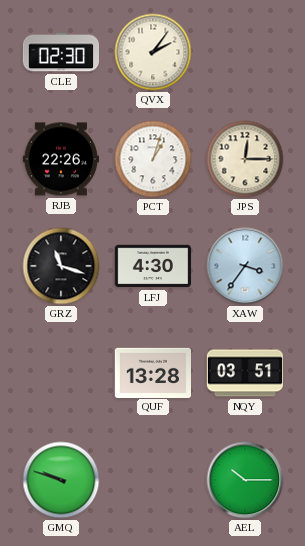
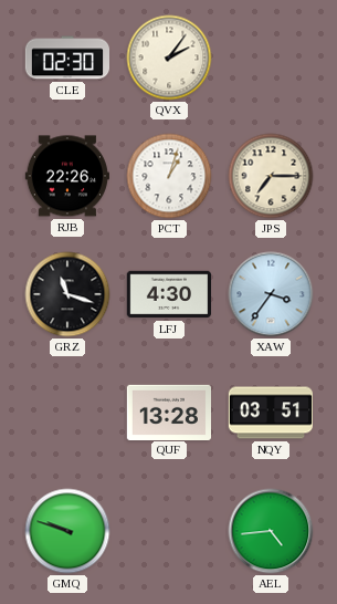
JPS: 12:15 -> 7:15
AEL: 10:15 -> 4:44
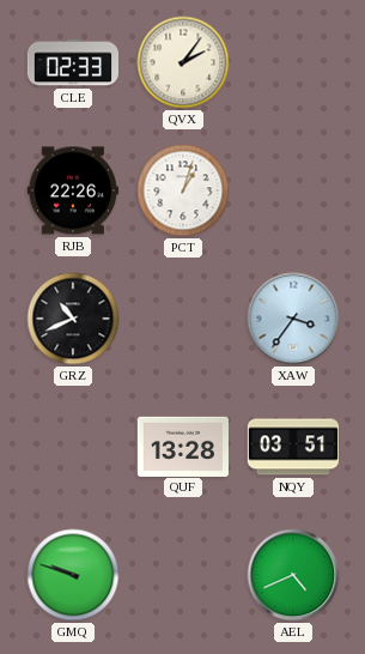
CLE: 02:30 -> 02:33
JPS: 7:15 -> none
GRZ: 11:18 -> 10:41
LFJ: 4:30 -> none
AEL: 4:44 -> 4:41
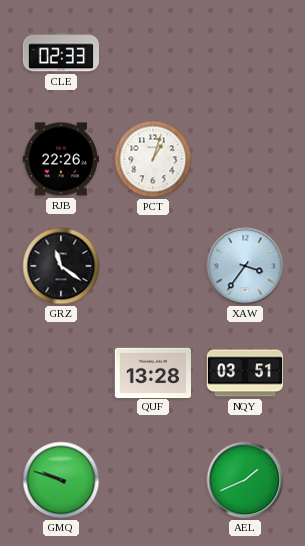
QVX: 2:06 -> none
GRZ: 10:41 -> 11:21
AEL: 4:41 -> 1:41
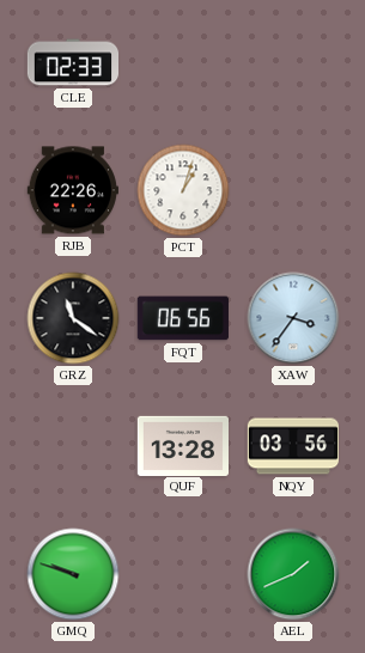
FQT: none -> 06:56
NQY: 03:51 -> 03:56
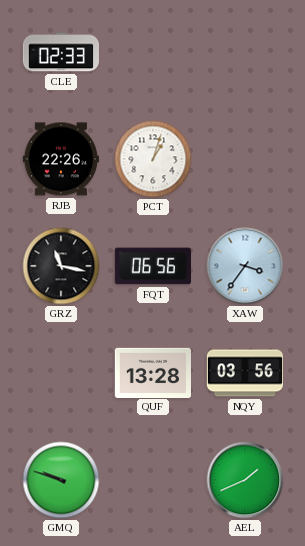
GRZ: 11:21 -> 11:17
